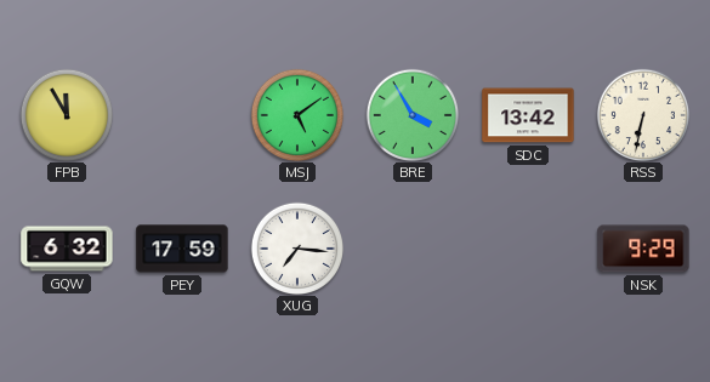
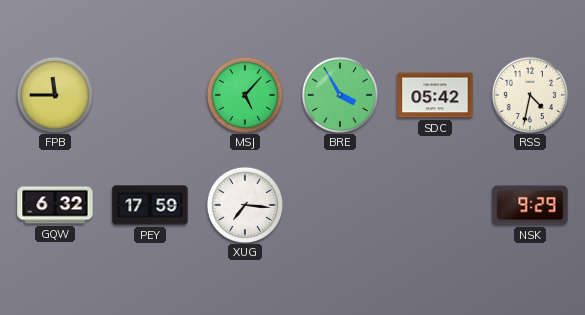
FPB: 11:55 -> 11:45
MSJ: 5:09 -> 5:07
SDC: 13:42 -> 05:42
RSS: 6:32 -> 4:32
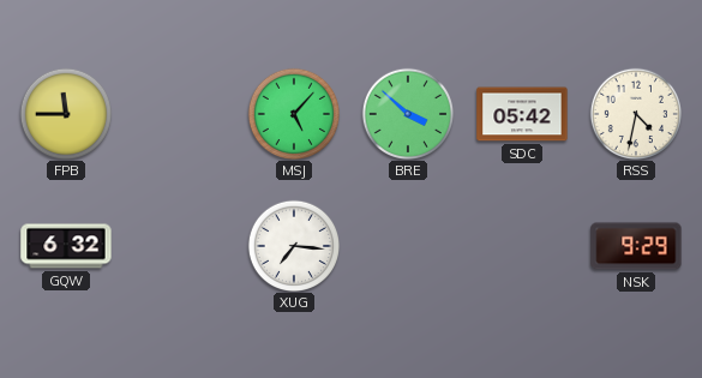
BRE: 3:55 -> 3:52
PEY: 17:59 -> none
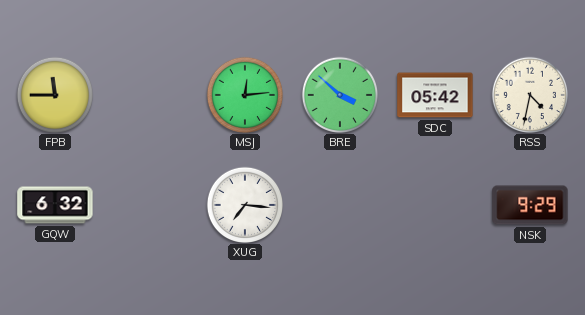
MSJ: 5:07 -> 12:14
